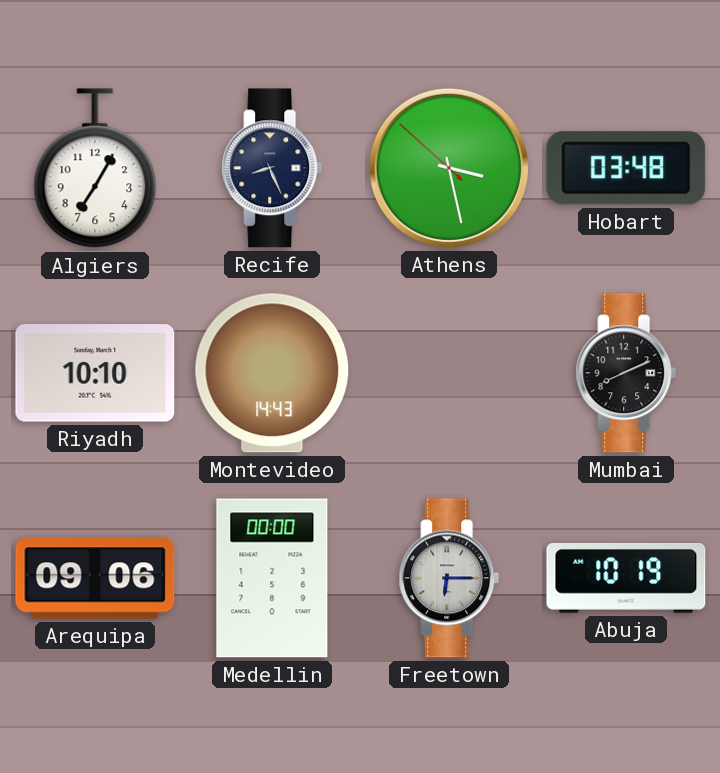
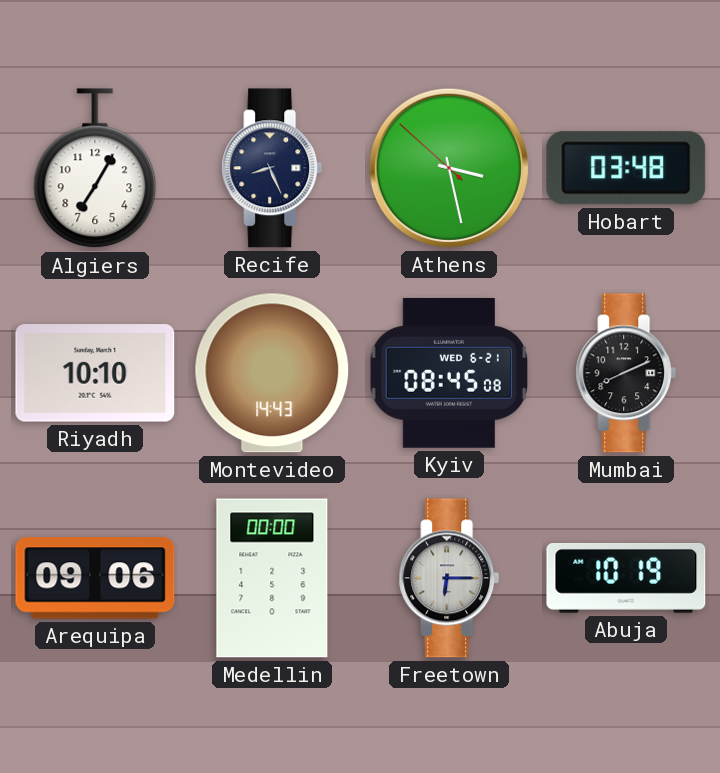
Kyiv: none -> 08:45
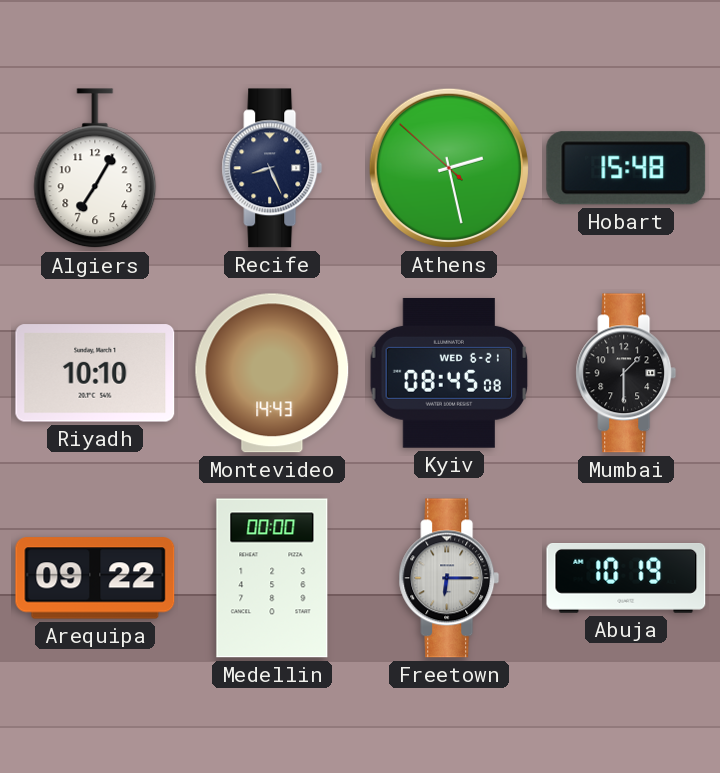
Athens: 3:27 -> 2:27
Hobart: 03:48 -> 15:48
Mumbai: 8:11 -> 1:30
Arequipa: 09:06 -> 09:22
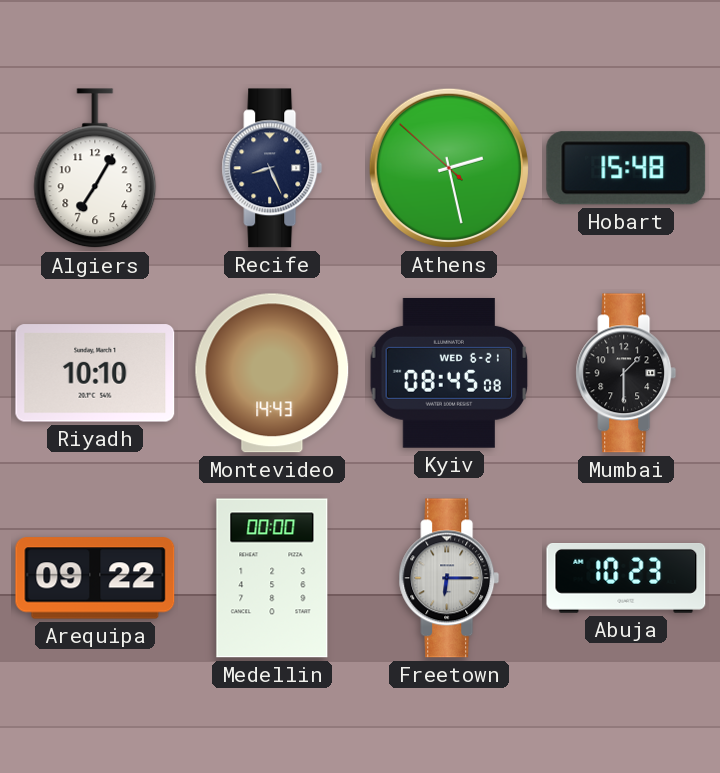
Abuja: 10:19 -> 10:23
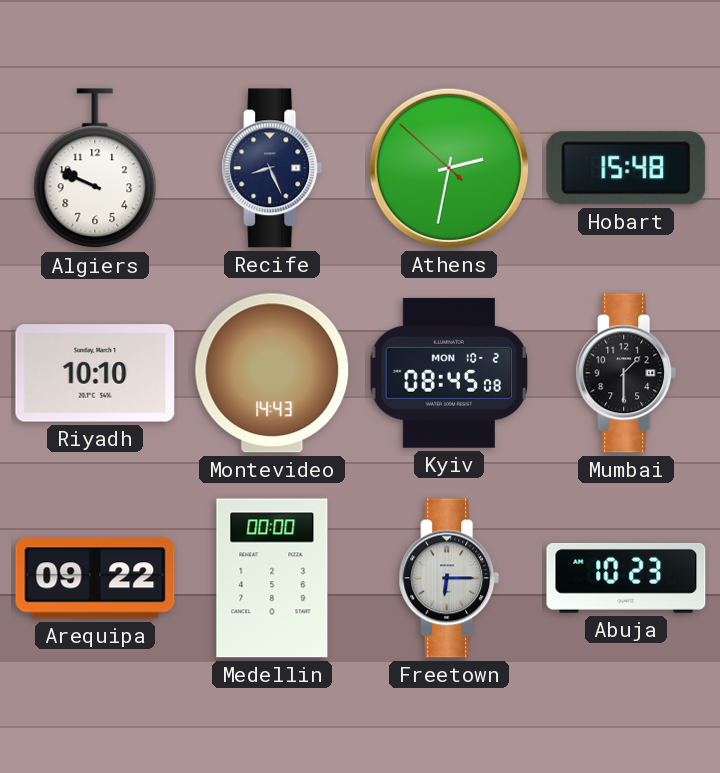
Algiers: 7:05 -> 9:49
Athens: 2:27 -> 2:31
Kyiv date: WED 6-21 -> MON 10-2
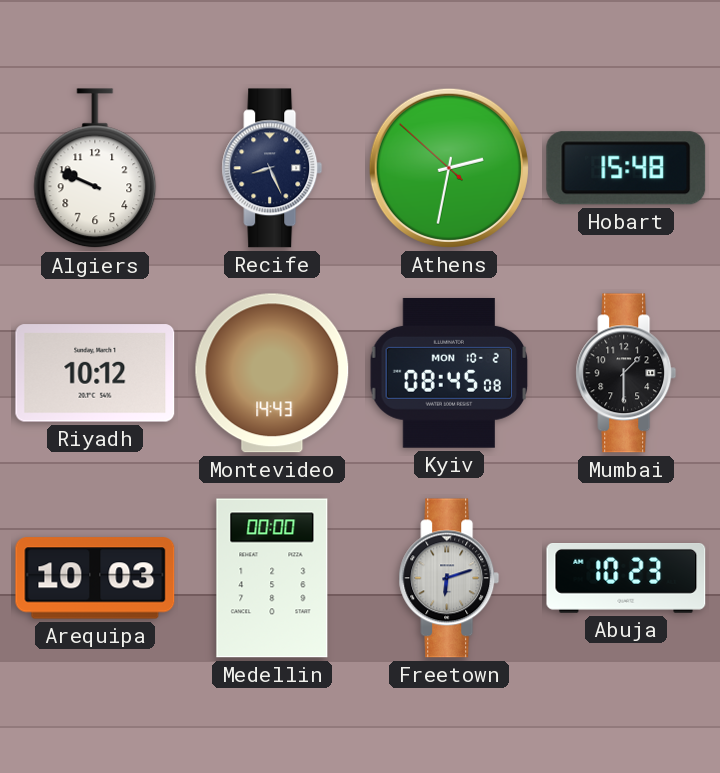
Riyadh: 10:10 -> 10:12
Arequipa: 09:22 -> 10:03
Freetown: 6:15 -> 6:12
